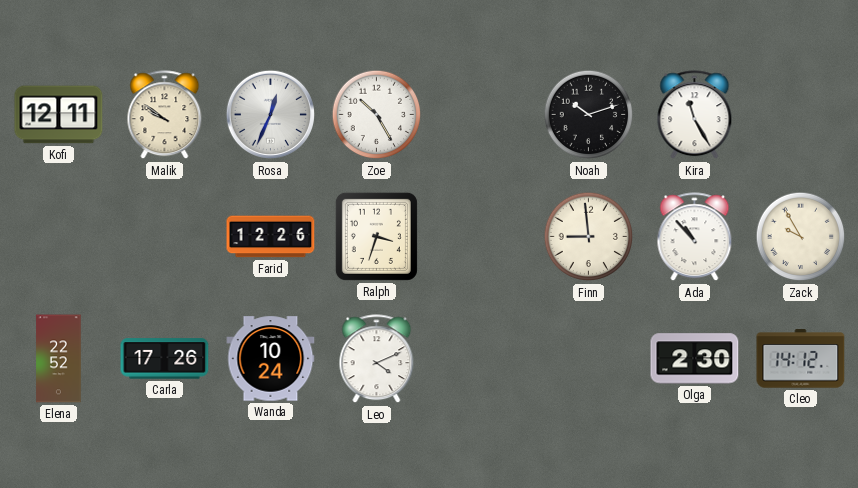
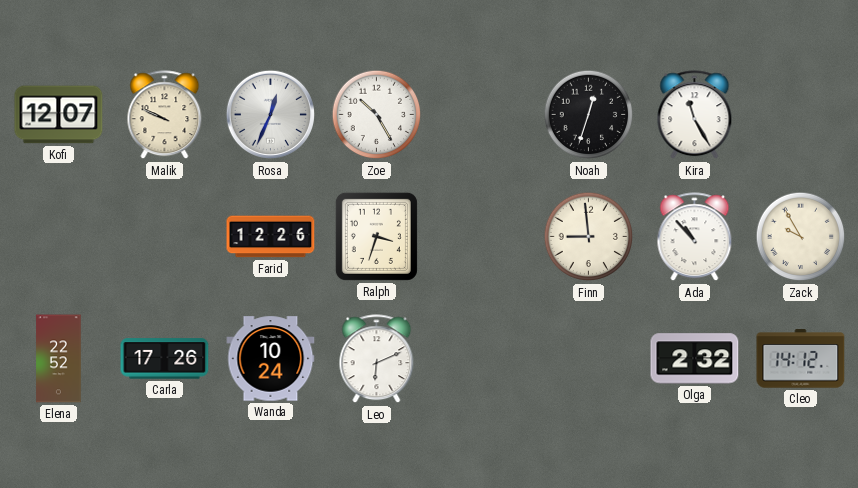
Kofi: 12:11 -> 12:07
Malik: 9:51 -> 9:49
Noah: 10:12 -> 12:33
Leo: 4:11 -> 6:11
Olga: 2:30 -> 2:32
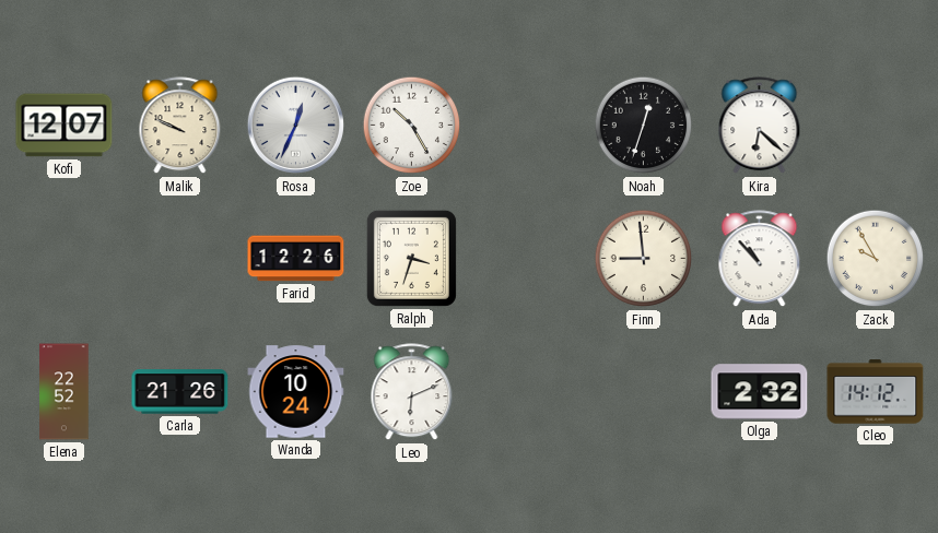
Kira: 11:25 -> 6:22
Carla: 17:26 -> 21:26
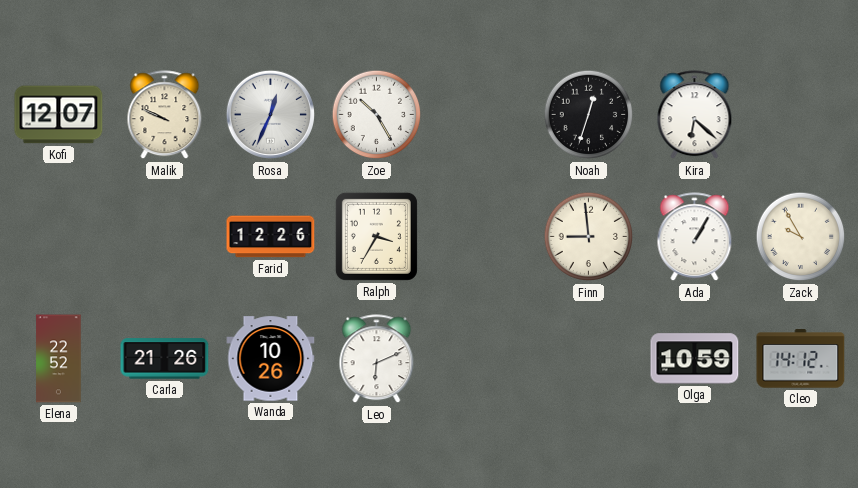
Ralph: 3:33 -> 3:35
Ada: 10:53 -> 1:05
Wanda: 10:24 -> 10:26
Olga: 2:32 -> 10:59
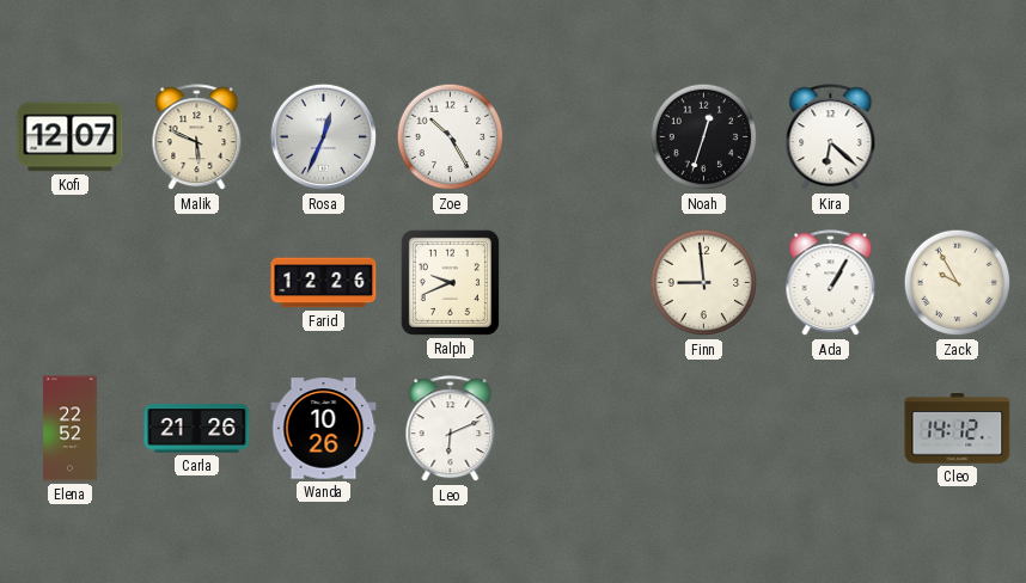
Malik: 9:49 -> 5:49
Ralph: 3:35 -> 9:41
Olga: 10:59 -> none
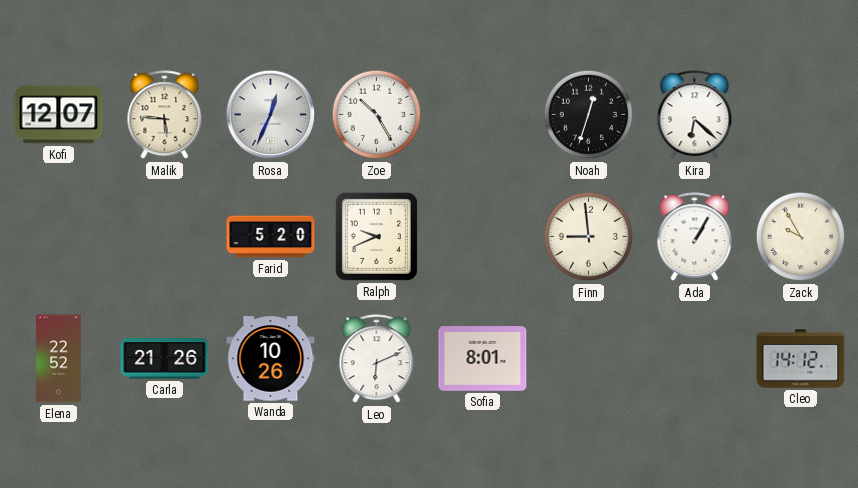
Malik: 5:49 -> 5:46
Farid: 12:26 -> 5:20
Sofia: none -> 8:01
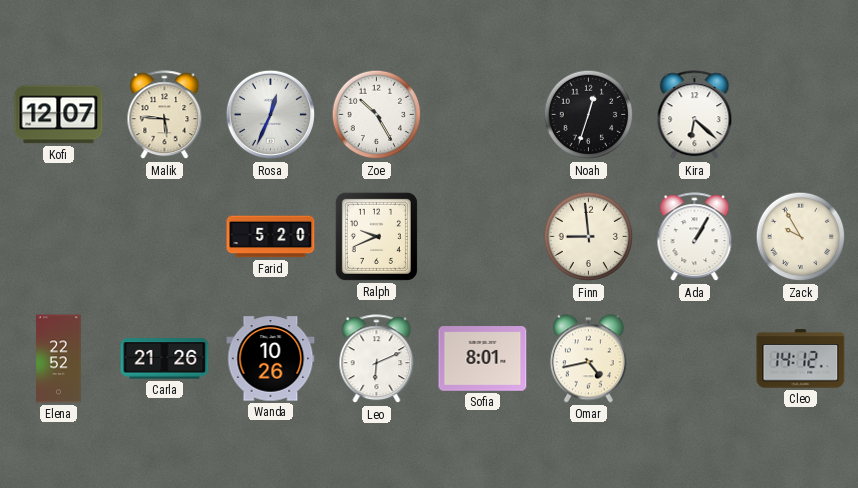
Omar: none -> 4:43
